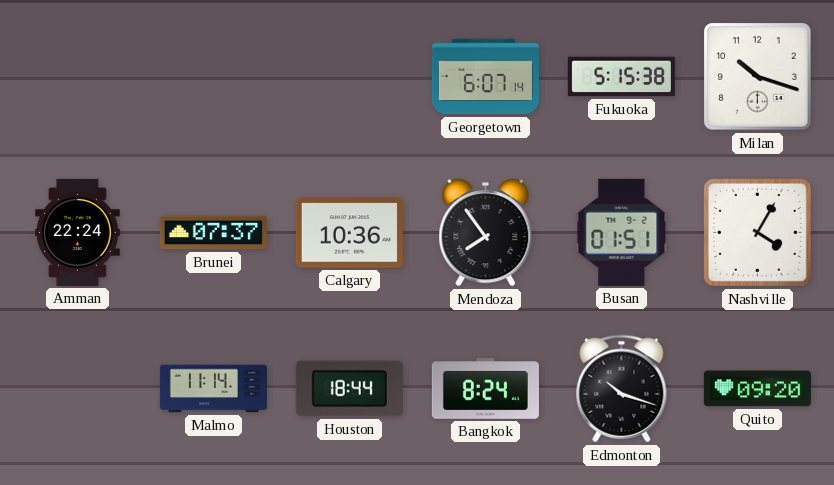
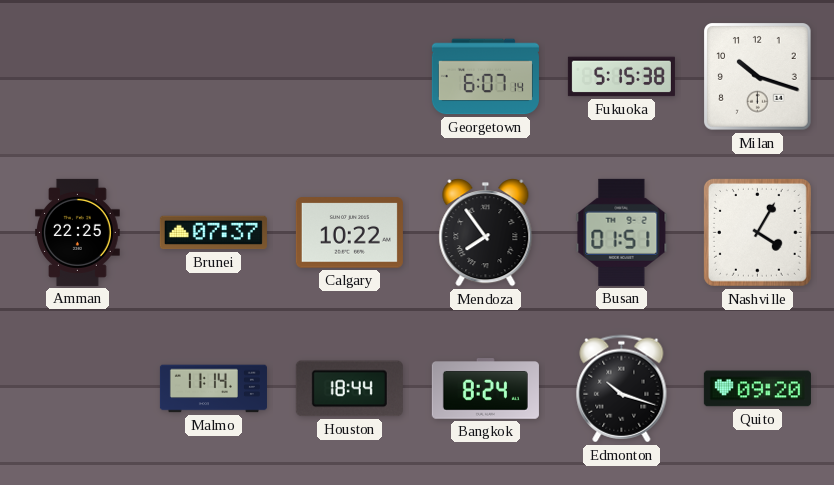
Amman: 22:24 -> 22:25
Calgary: 10:36 -> 10:22
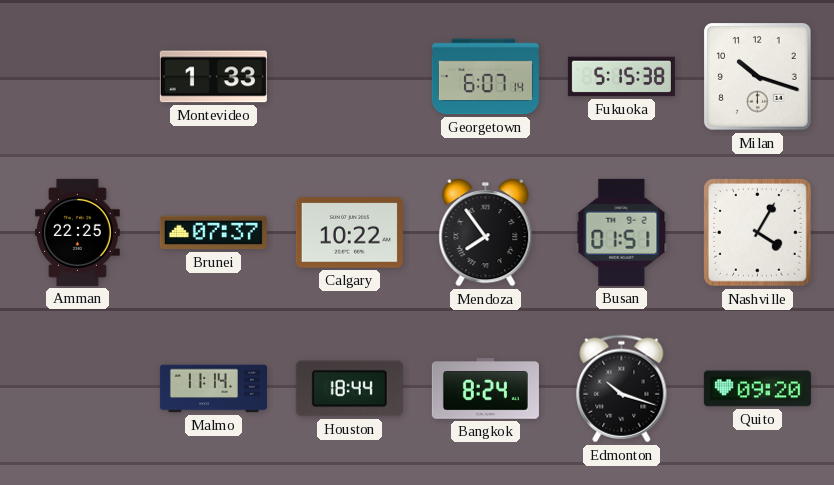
Montevideo: none -> 1:33
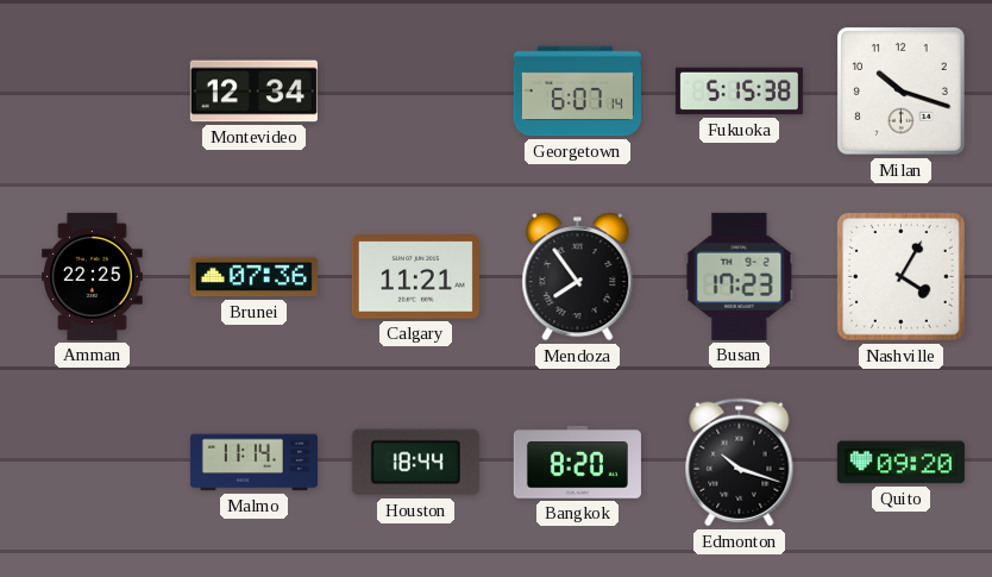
Montevideo: 1:33 -> 12:34
Brunei: 07:37 -> 07:36
Calgary: 10:22 -> 11:21
Busan: 01:51 -> 17:23
Bangkok: 8:24 -> 8:20
